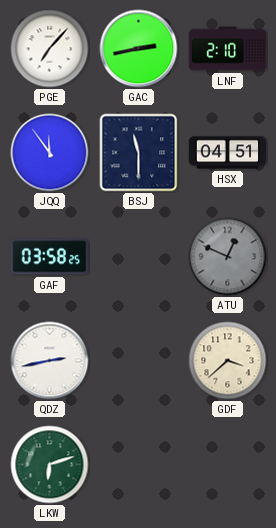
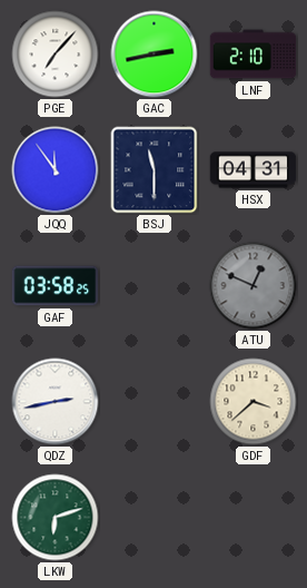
HSX: 04:51 -> 04:31
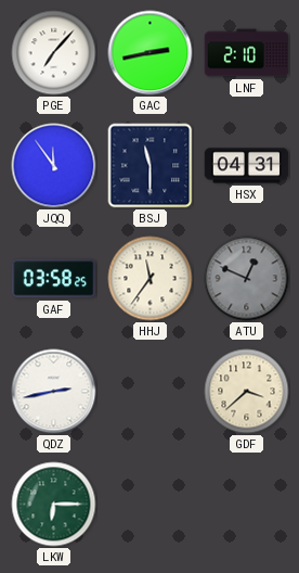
HHJ: none -> 11:36
LKW: 6:12 -> 6:15
